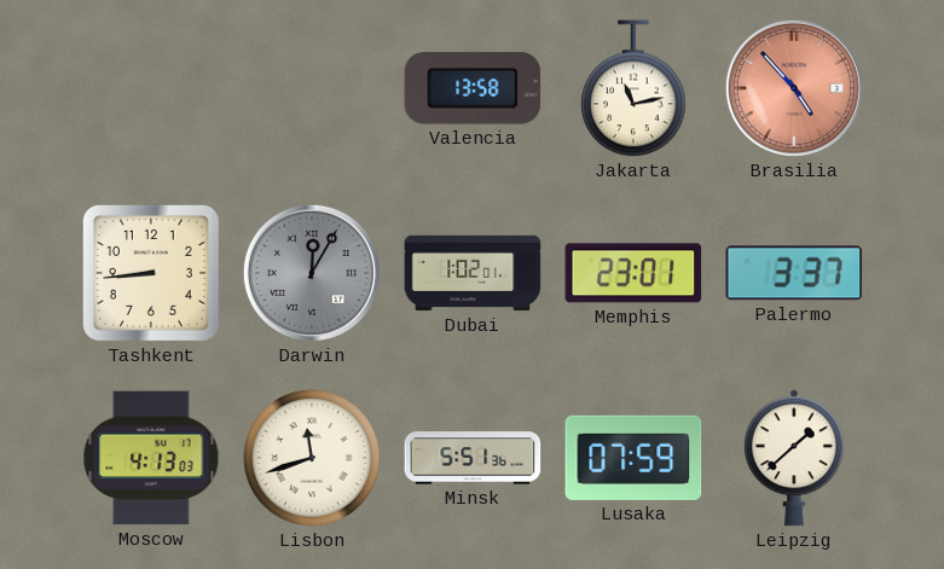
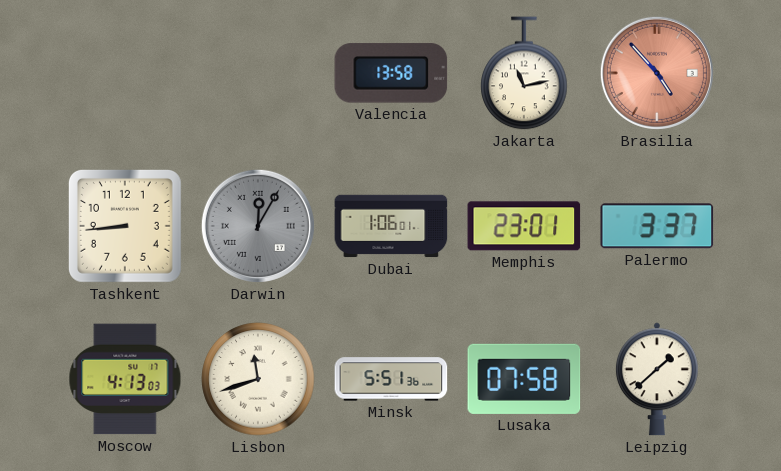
Dubai: 1:02 -> 1:06
Lusaka: 07:59 -> 07:58
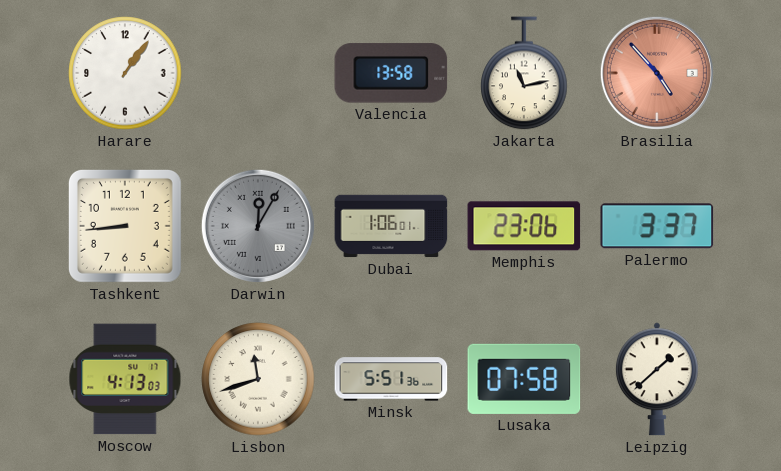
Harare: none -> 1:06
Memphis: 23:01 -> 23:06
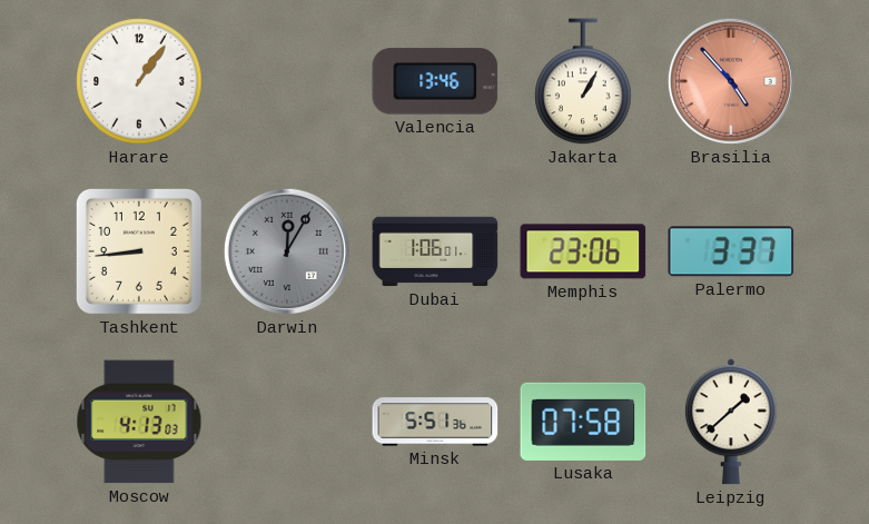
Valencia: 13:58 -> 13:46
Jakarta: 11:13 -> 1:05
Lisbon: 11:42 -> none
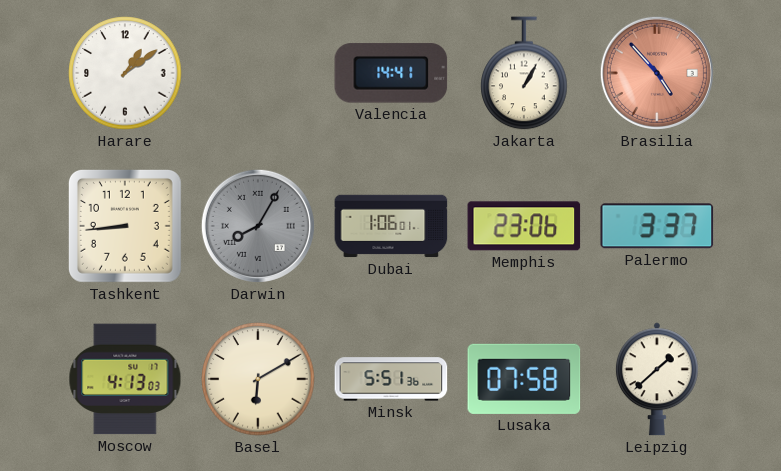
Harare: 1:06 -> 1:09
Valencia: 13:46 -> 14:41
Darwin: 12:05 -> 8:05
Basel: none -> 6:10
